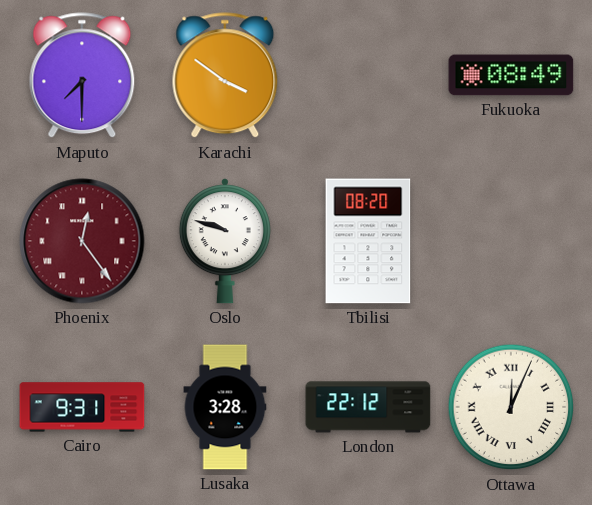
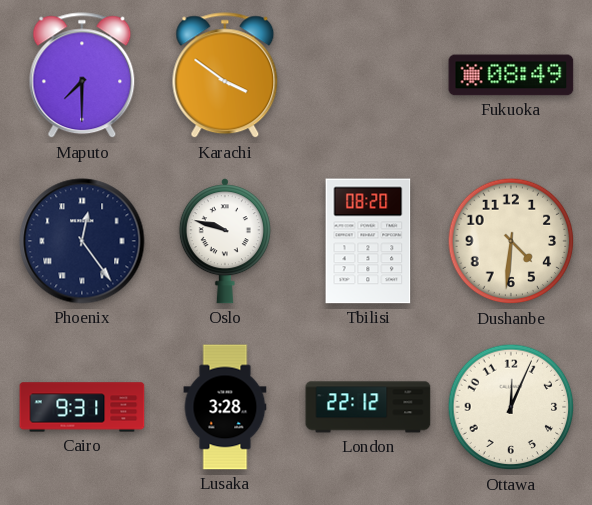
Phoenix dial: burgundy -> navy
Dushanbe: none -> 4:31
Ottawa numerals: Roman -> Arabic
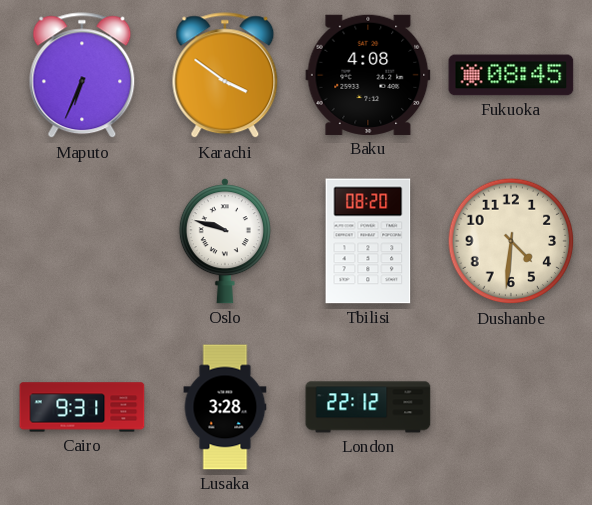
Maputo: 7:30 -> 6:34
Baku: none -> 4:08
Fukuoka: 08:49 -> 08:45
Phoenix: 12:24 -> none
Ottawa: 12:04 -> none
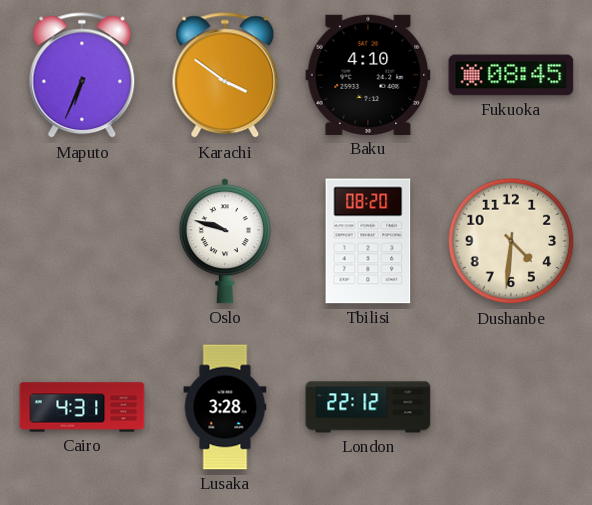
Baku: 4:08 -> 4:10
Cairo: 9:31 -> 4:31
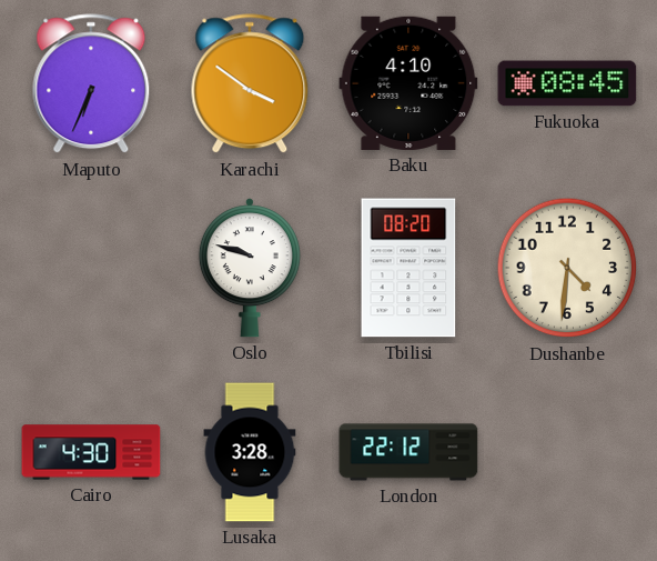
Cairo: 4:31 -> 4:30
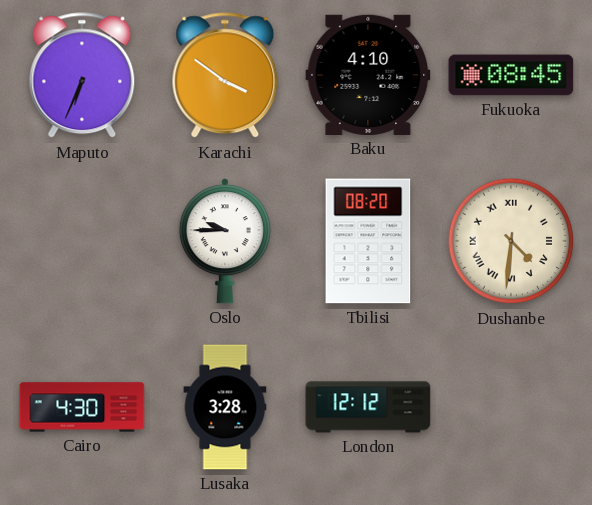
Oslo: 9:48 -> 9:45
Dushanbe numerals: Arabic -> Roman
London: 22:12 -> 12:12
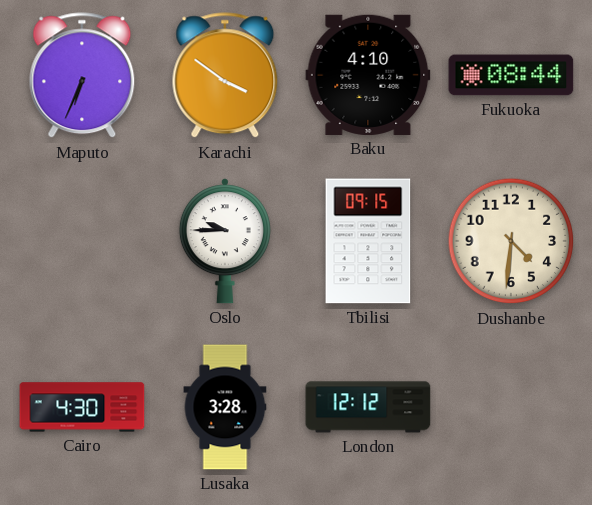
Fukuoka: 08:45 -> 08:44
Tbilisi: 08:20 -> 09:15
Dushanbe numerals: Roman -> Arabic
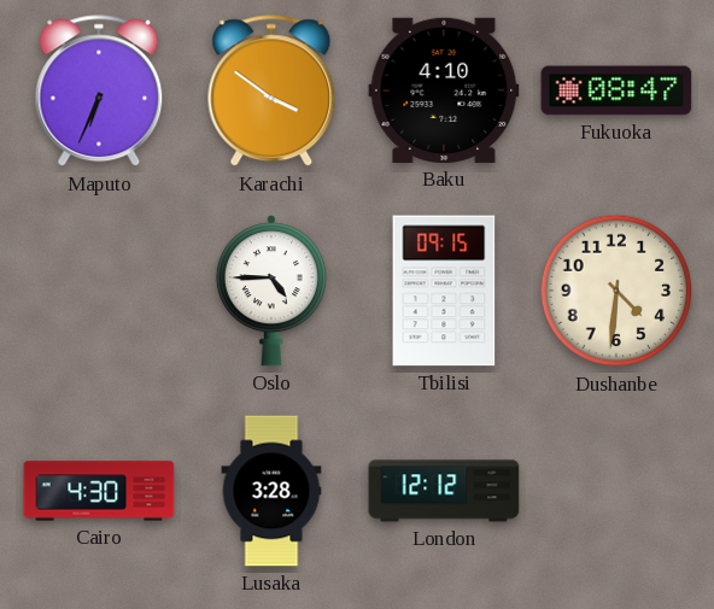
Fukuoka: 08:44 -> 08:47
Oslo: 9:45 -> 4:45
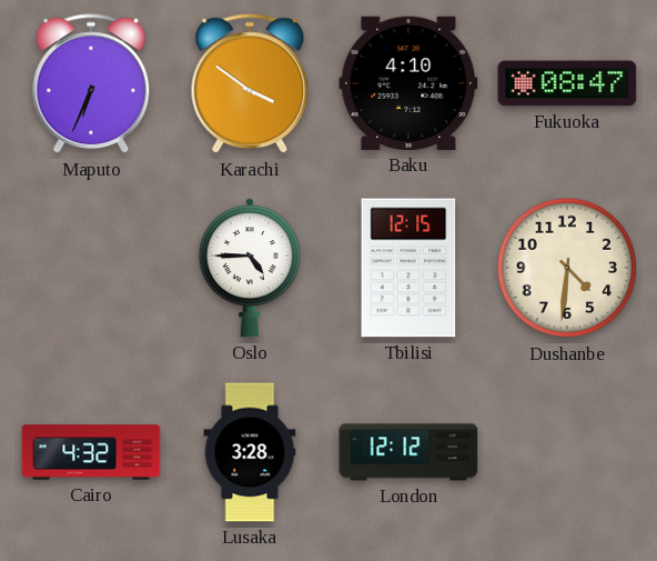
Tbilisi: 09:15 -> 12:15
Cairo: 4:30 -> 4:32
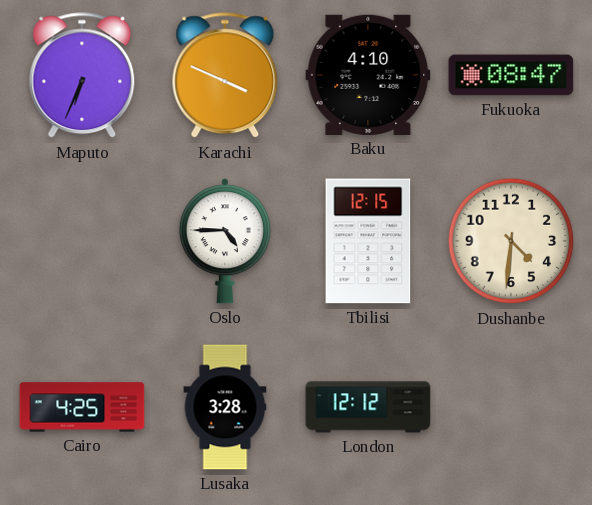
Karachi: 3:51 -> 3:49
Cairo: 4:32 -> 4:25
